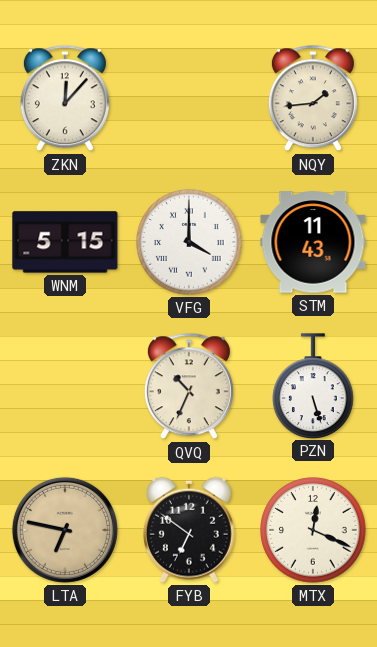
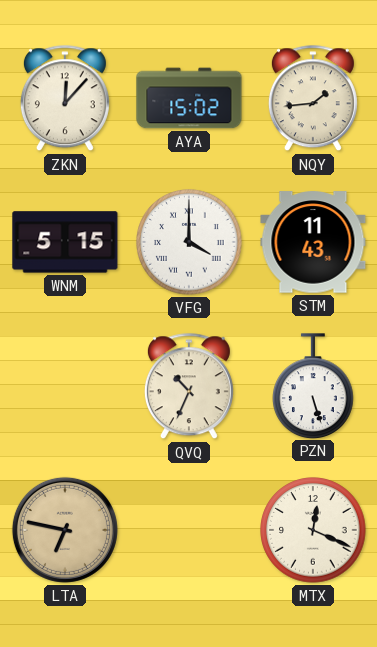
AYA: none -> 15:02
FYB: 6:51 -> none
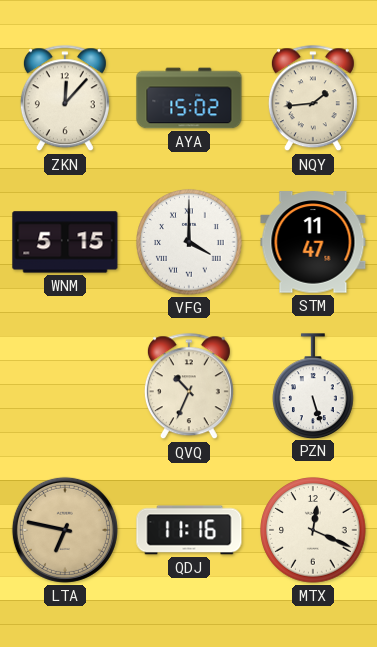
STM: 11:43 -> 11:47
QDJ: none -> 11:16
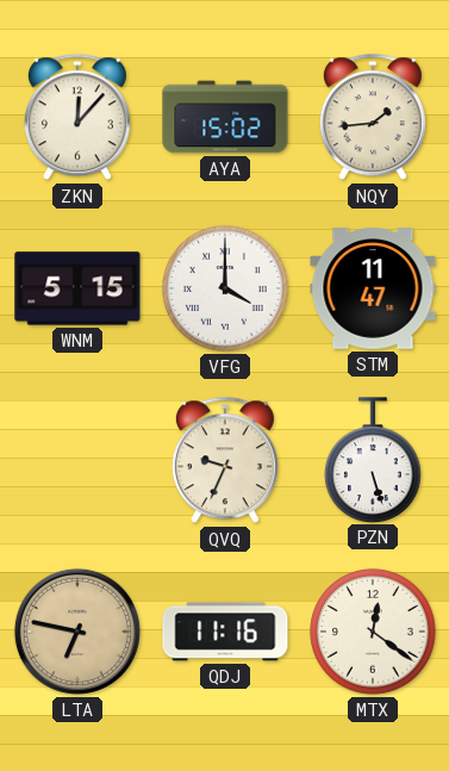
QVQ: 10:34 -> 9:34
MTX: 12:19 -> 12:21
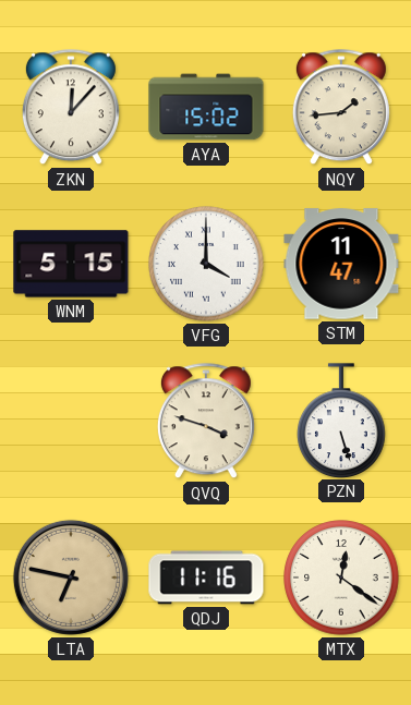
QVQ: 9:34 -> 3:48
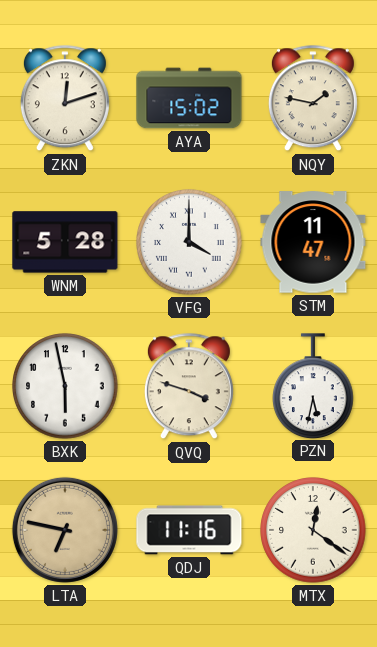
ZKN: 12:07 -> 12:12
NQY: 1:44 -> 1:47
WNM: 5:15 -> 5:28
BXK: none -> 5:58
PZN: 5:27 -> 5:32
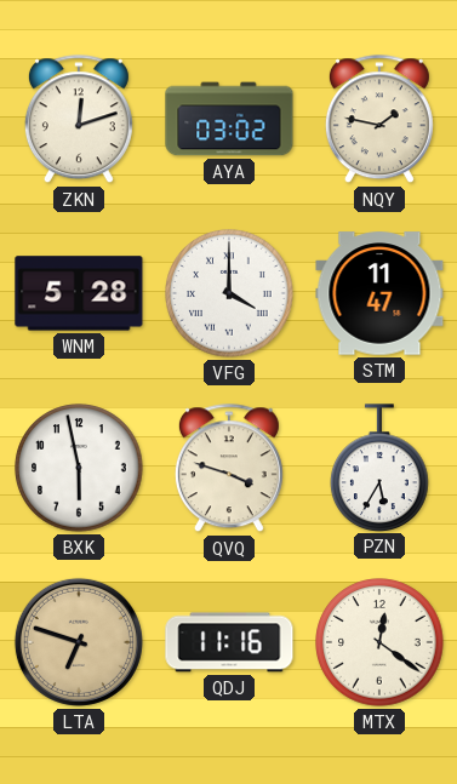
AYA: 15:02 -> 03:02
PZN: 5:32 -> 5:35
LTA: 6:47 -> 6:48
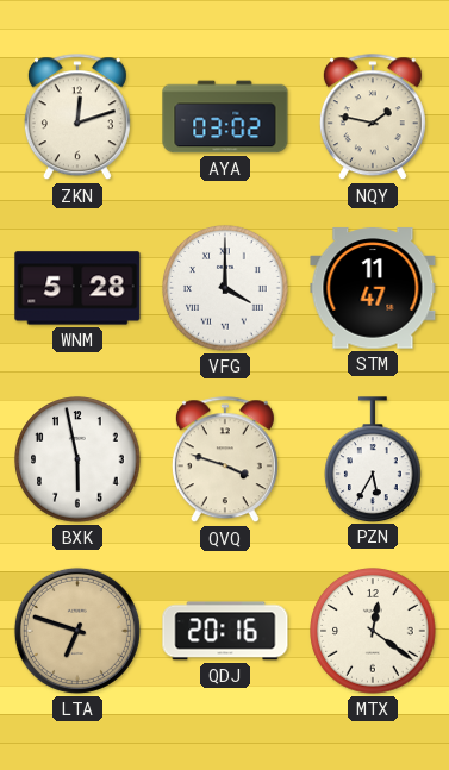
QDJ: 11:16 -> 20:16
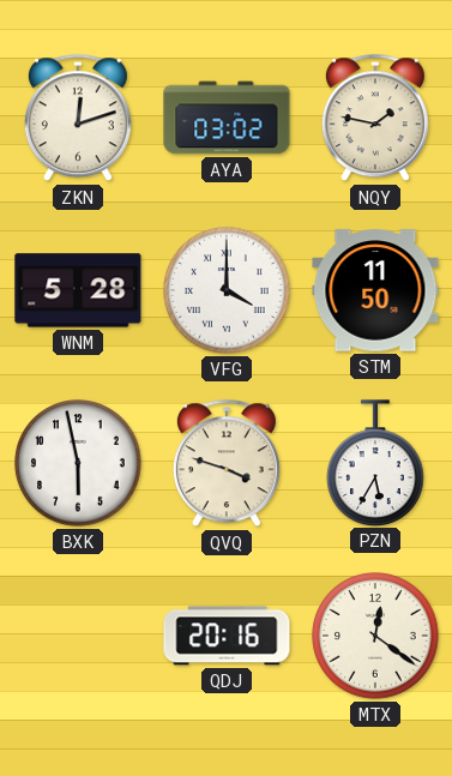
STM: 11:47 -> 11:50
LTA: 6:48 -> none
